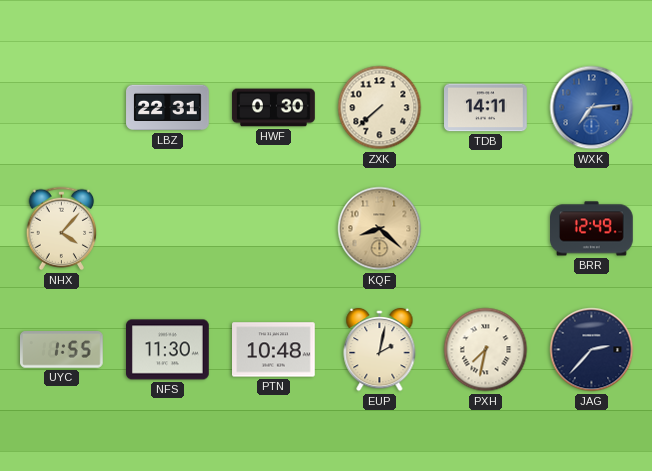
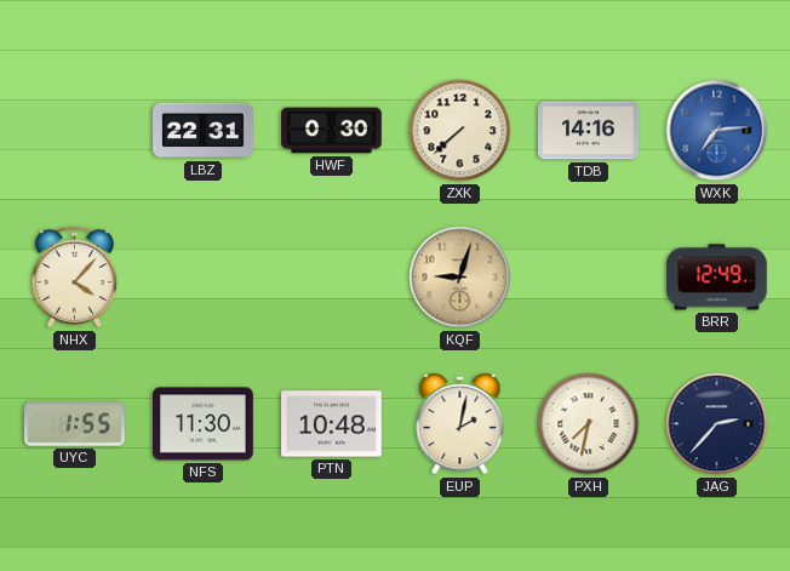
TDB: 14:11 -> 14:16
KQF: 8:22 -> 9:03
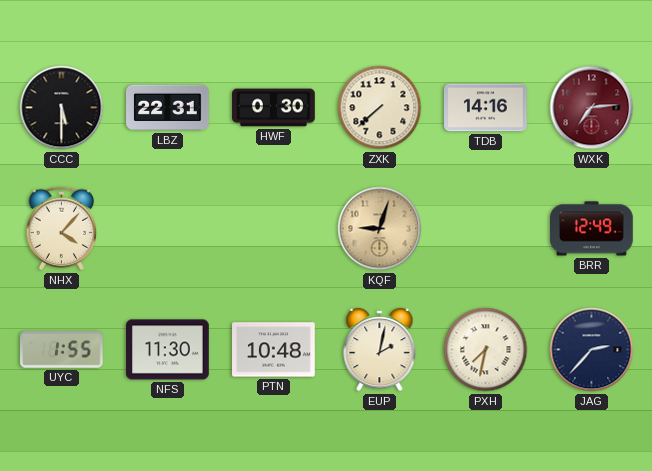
CCC: none -> 5:30
WXK dial: blue -> burgundy
